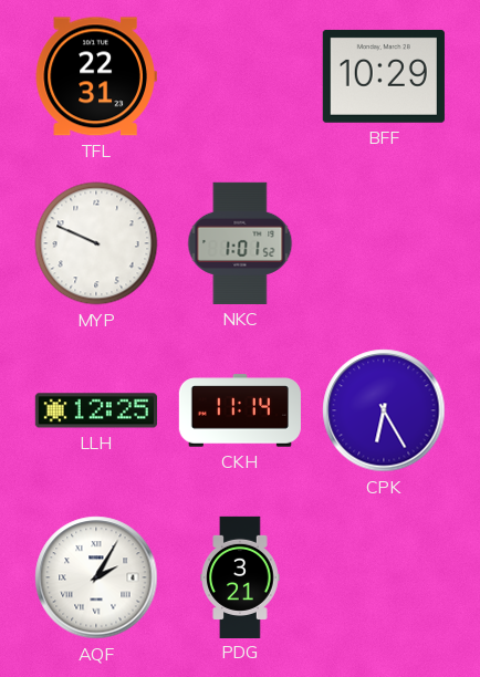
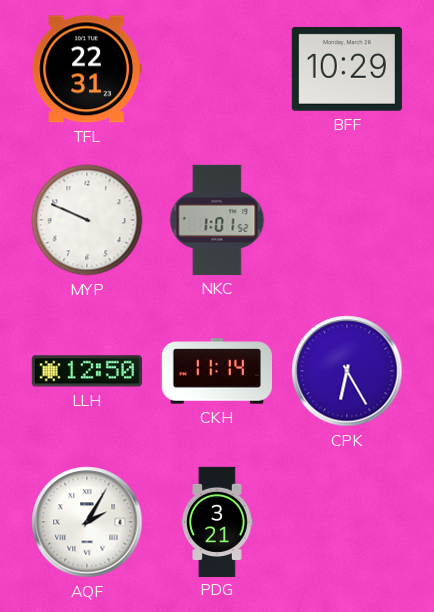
LLH: 12:25 -> 12:50
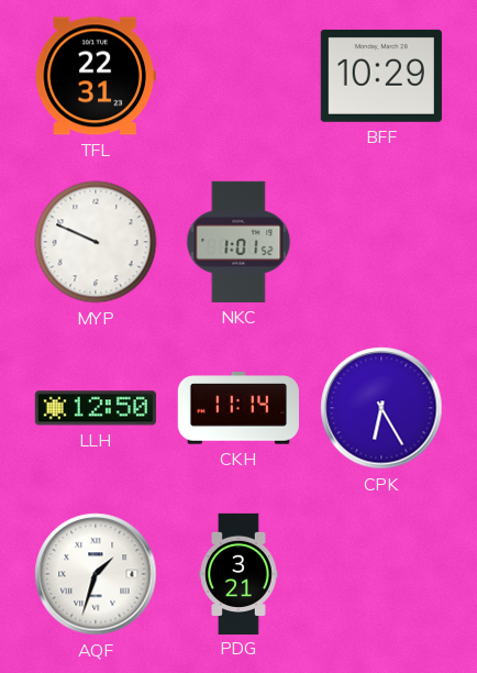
AQF: 2:05 -> 1:33
